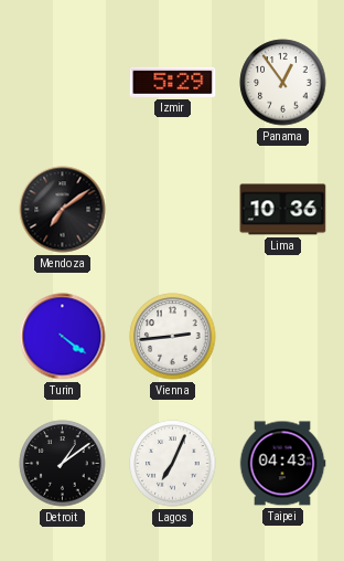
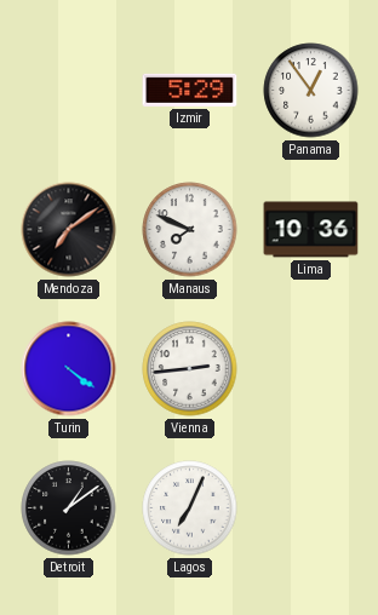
Manaus: none -> 7:49
Taipei: 04:43 -> none
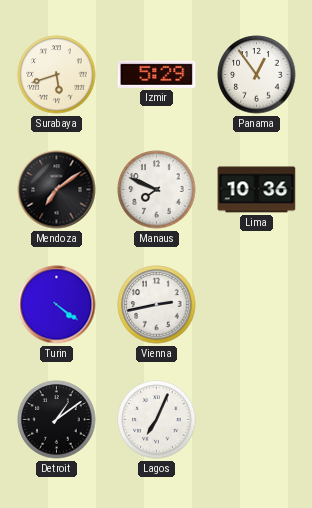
Surabaya: none -> 5:42
Vienna: 2:44 -> 2:43
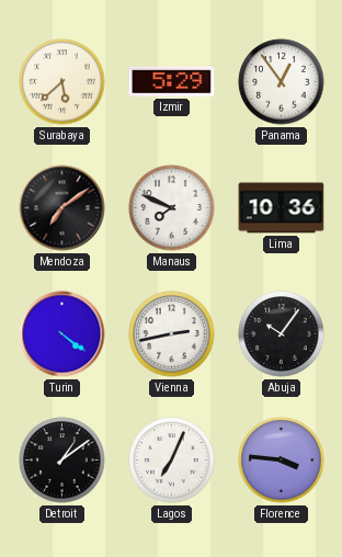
Surabaya: 5:42 -> 5:38
Abuja: none -> 10:06
Florence: none -> 3:46
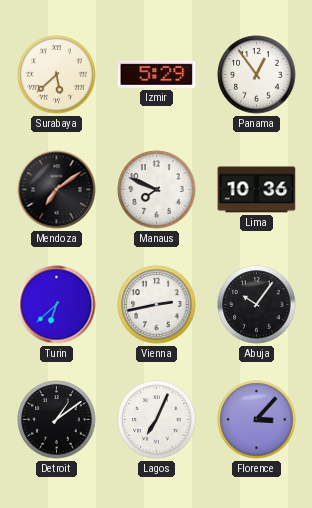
Turin: 4:21 -> 6:38
Florence: 3:46 -> 3:07
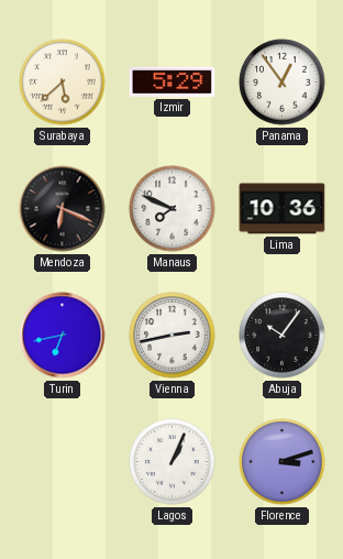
Mendoza: 7:09 -> 6:19
Turin: 6:38 -> 6:43
Detroit: 1:09 -> none
Lagos: 7:04 -> 1:04
Florence: 3:07 -> 3:12
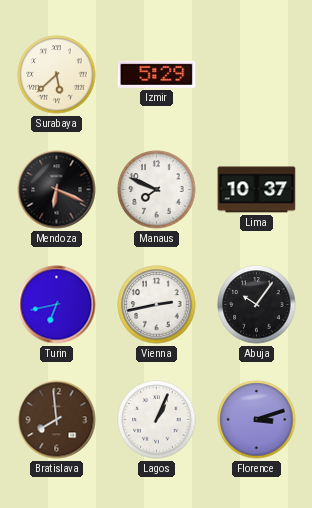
Panama: 12:54 -> none
Lima: 10:36 -> 10:37
Bratislava: none -> 7:59
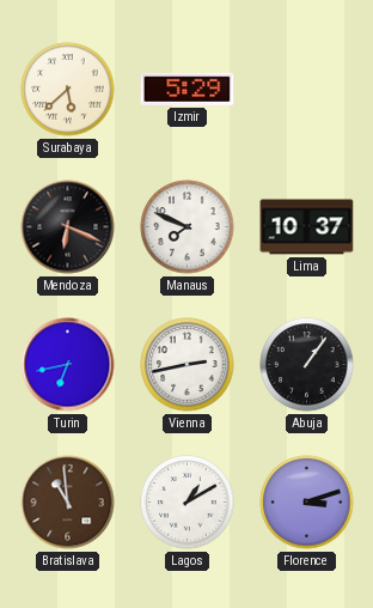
Abuja: 10:06 -> 1:06
Bratislava: 7:59 -> 10:59
Lagos: 1:04 -> 1:10
